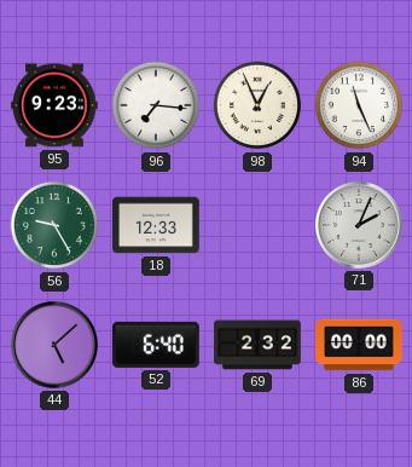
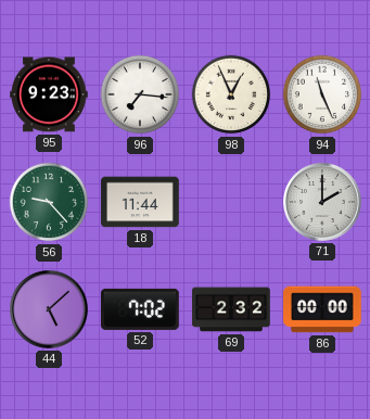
56: 9:25 -> 9:23
18: 12:33 -> 11:44
71: 2:04 -> 2:00
52: 6:40 -> 7:02
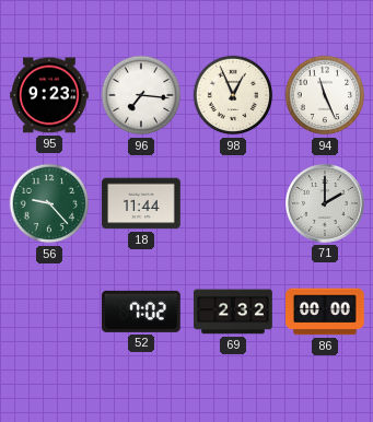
44: 5:08 -> none
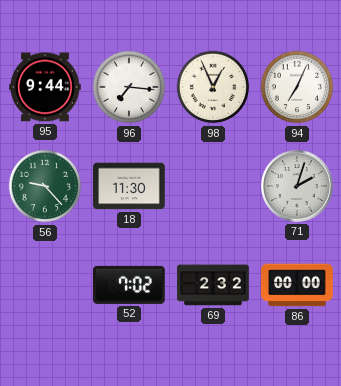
95: 9:23 -> 9:44
94: 11:26 -> 7:04
18: 11:44 -> 11:30
71: 2:00 -> 2:03
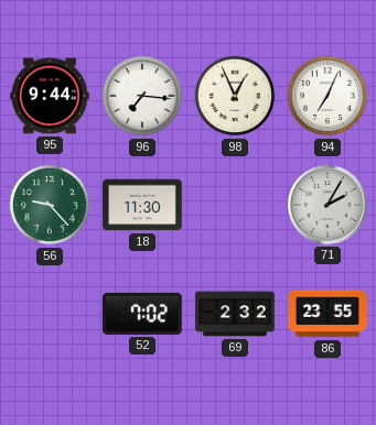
71: 2:03 -> 2:05
86: 00:00 -> 23:55
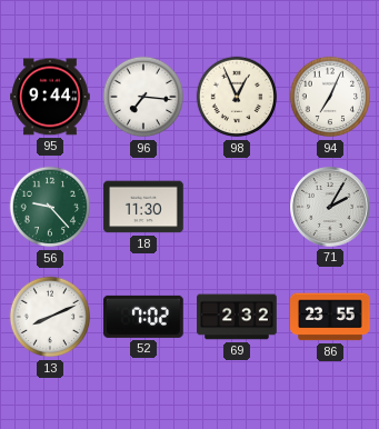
13: none -> 8:11
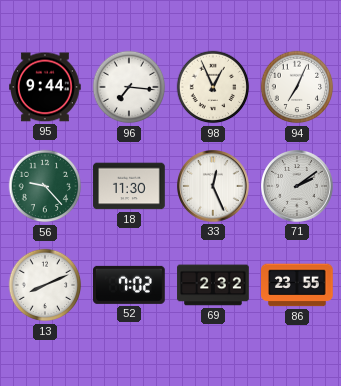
33: none -> 12:26
71: 2:05 -> 2:09
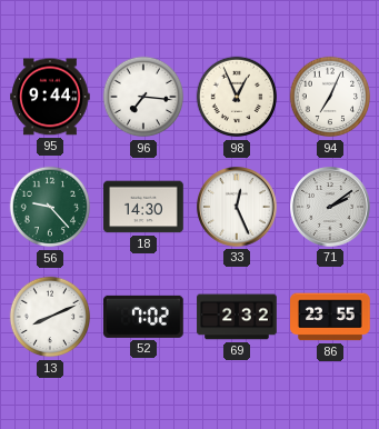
18: 11:30 -> 14:30
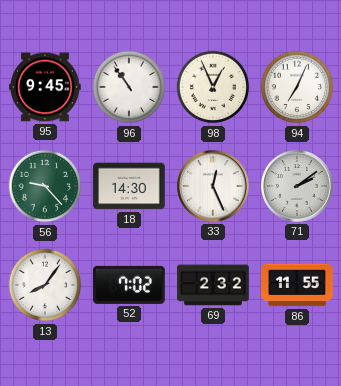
95: 9:44 -> 9:45
96: 7:16 -> 10:54
13: 8:11 -> 8:06
86: 23:55 -> 11:55
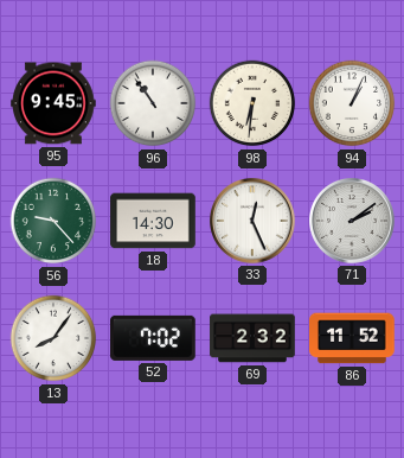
98: 12:56 -> 6:31
94: 7:04 -> 1:04
86: 11:55 -> 11:52
